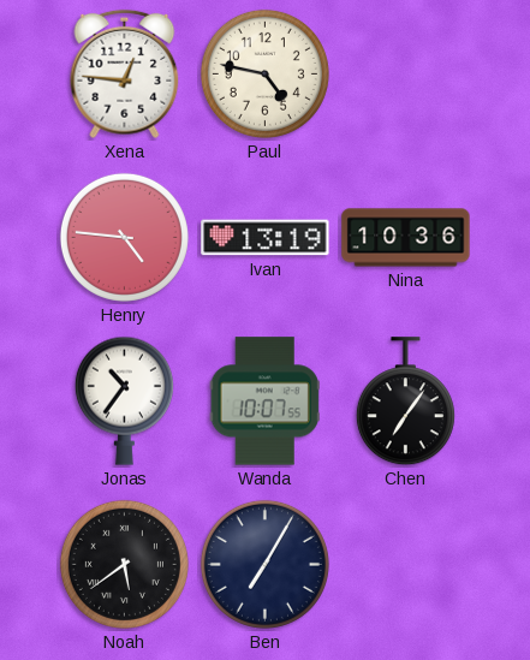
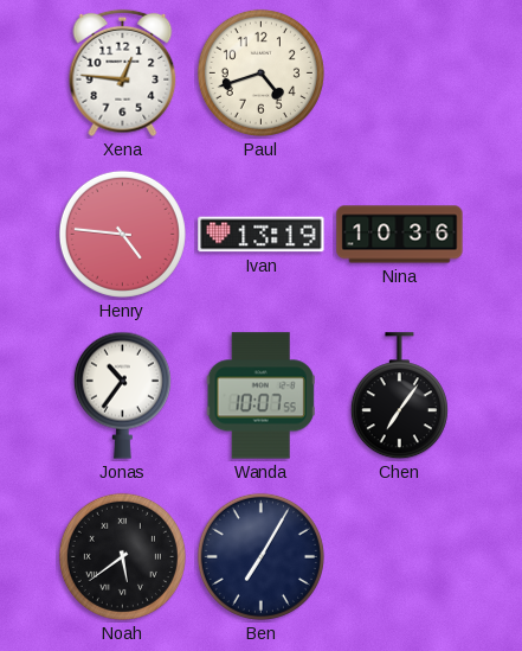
Paul: 4:47 -> 4:42
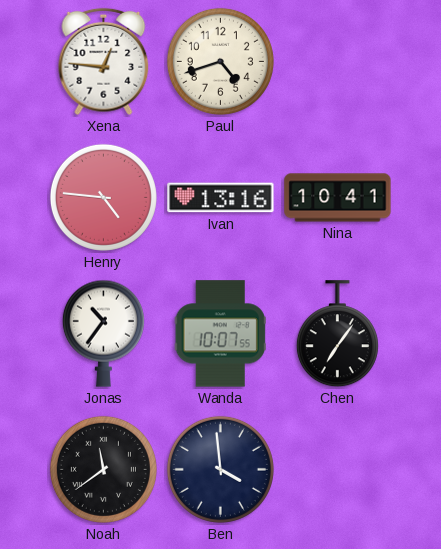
Ivan: 13:19 -> 13:16
Nina: 10:36 -> 10:41
Noah: 5:39 -> 11:39
Ben: 7:05 -> 3:59
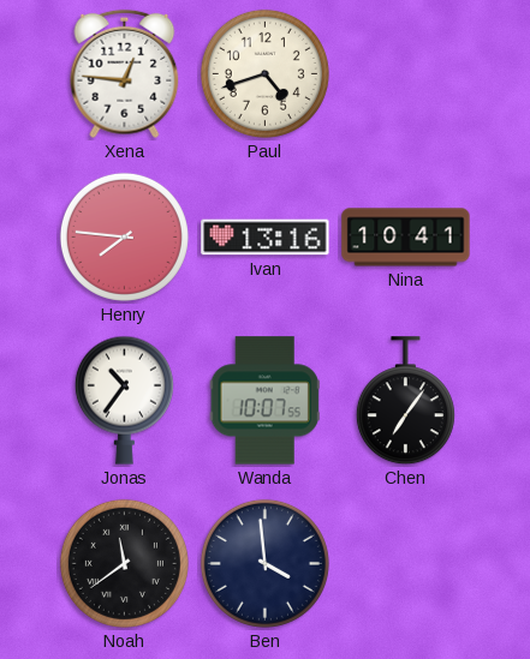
Henry: 4:46 -> 7:46
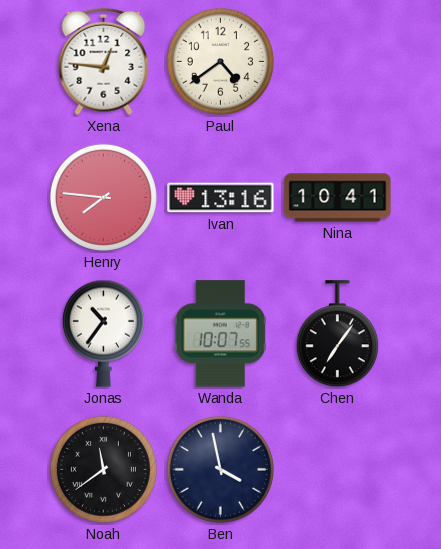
Paul: 4:42 -> 4:39
Ben: 3:59 -> 3:58
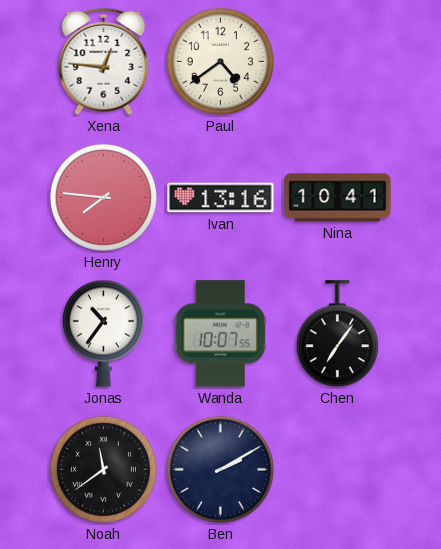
Ben: 3:58 -> 2:10
